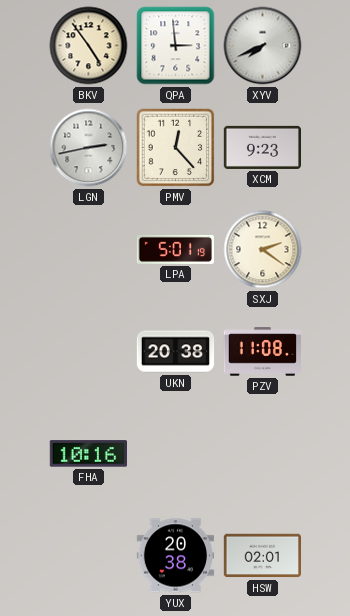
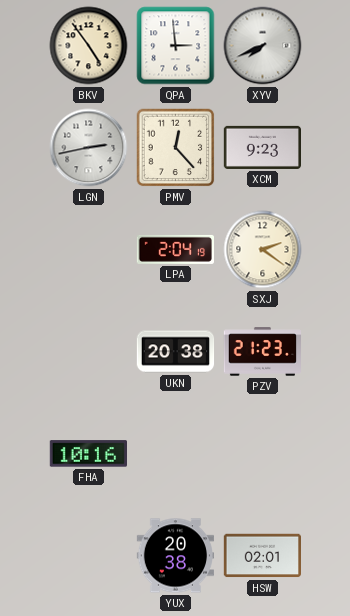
LPA: 5:01 -> 2:04
PZV: 11:08 -> 21:23
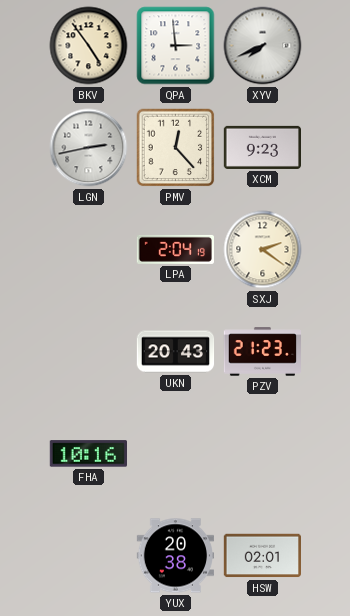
UKN: 20:38 -> 20:43
